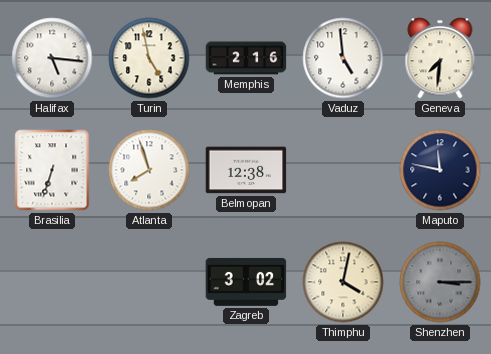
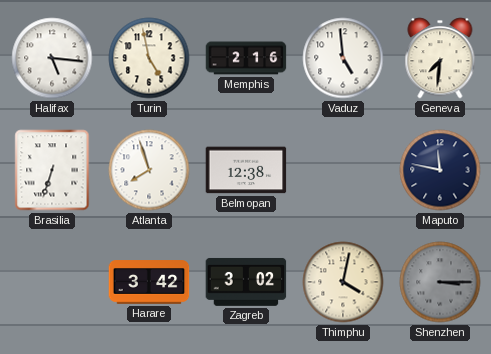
Harare: none -> 3:42
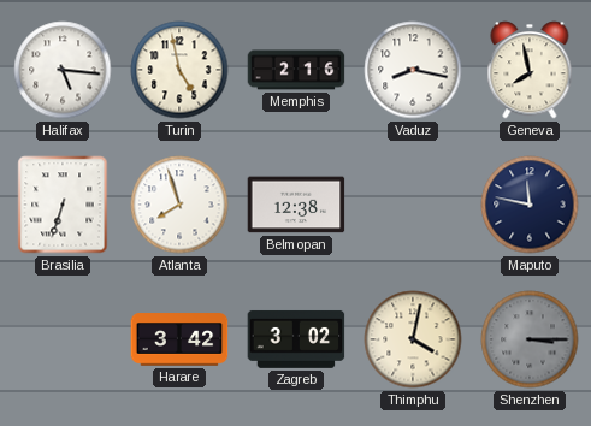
Vaduz: 4:59 -> 8:17
Geneva: 7:31 -> 7:58
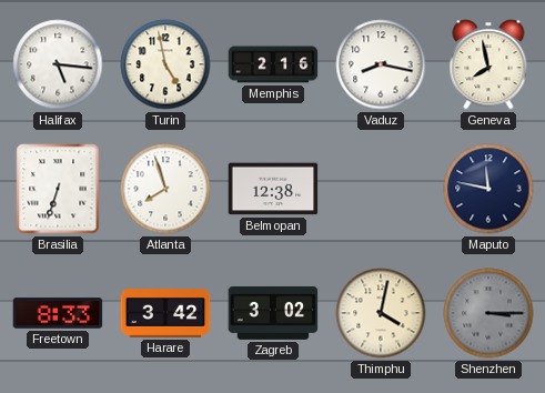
Freetown: none -> 8:33
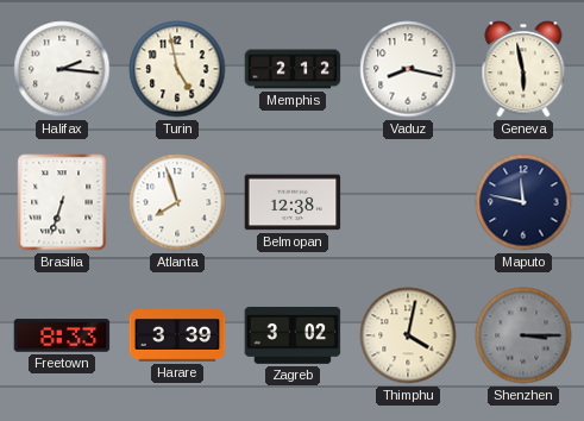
Halifax: 5:16 -> 2:16
Memphis: 2:16 -> 2:12
Geneva: 7:58 -> 5:58
Harare: 3:42 -> 3:39
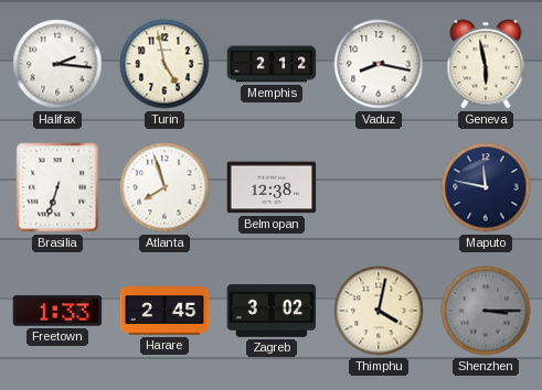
Freetown: 8:33 -> 1:33
Harare: 3:39 -> 2:45
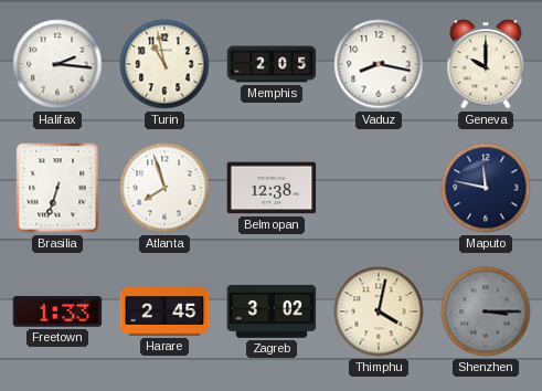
Turin: 4:58 -> 10:58
Memphis: 2:12 -> 2:05
Geneva: 5:58 -> 10:00
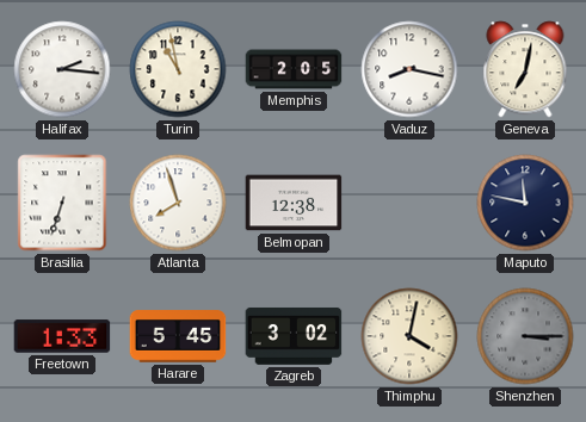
Geneva: 10:00 -> 7:02
Harare: 2:45 -> 5:45
